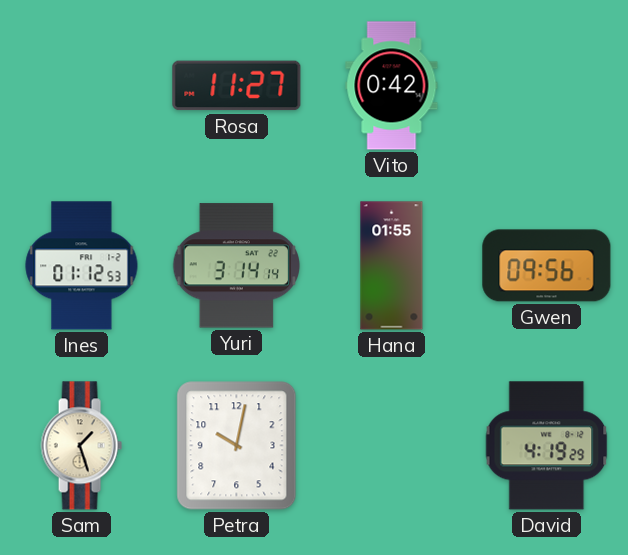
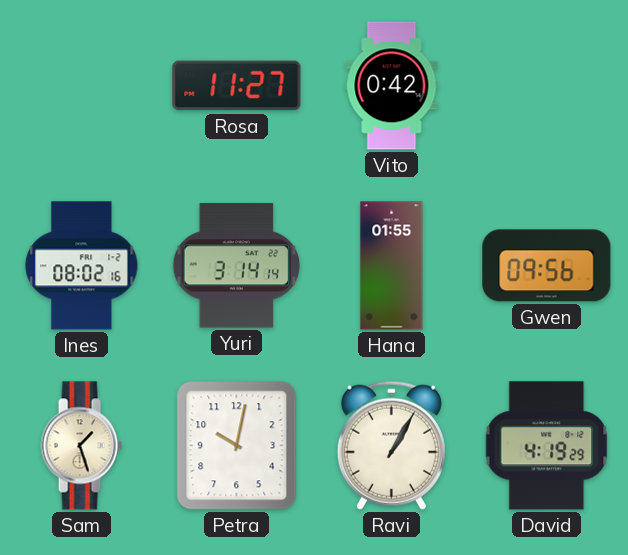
Ines: 01:12 -> 08:02
Ravi: none -> 1:05
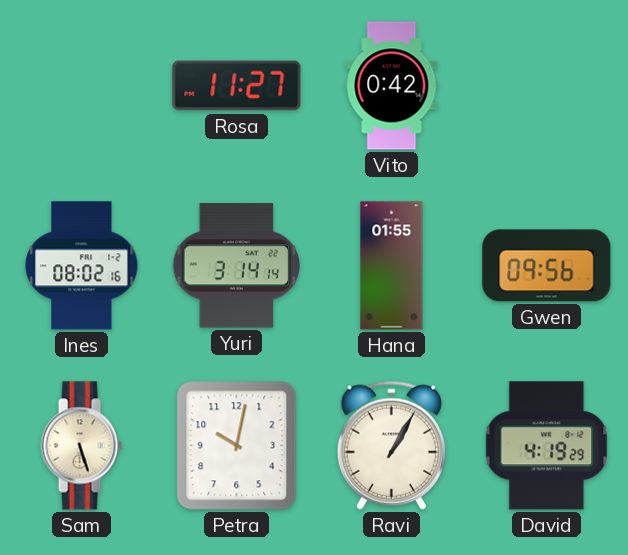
Sam: 1:27 -> 5:27
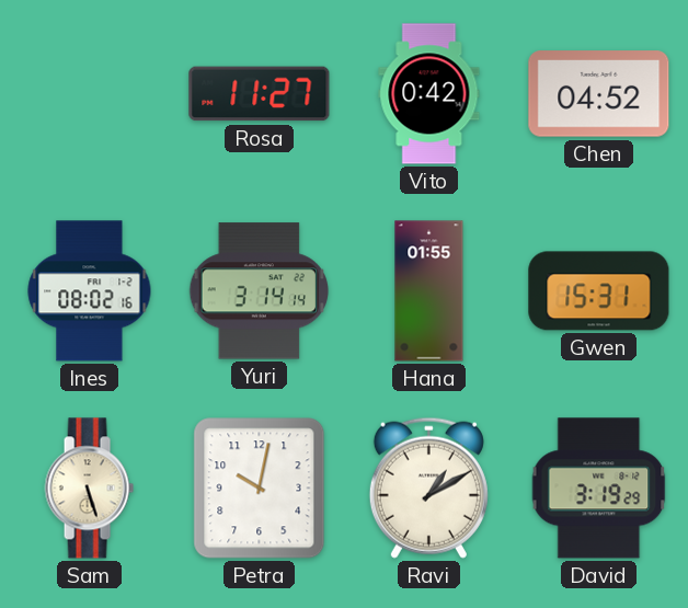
Chen: none -> 04:52
Gwen: 09:56 -> 15:31
Ravi: 1:05 -> 1:10
David: 4:19 -> 3:19
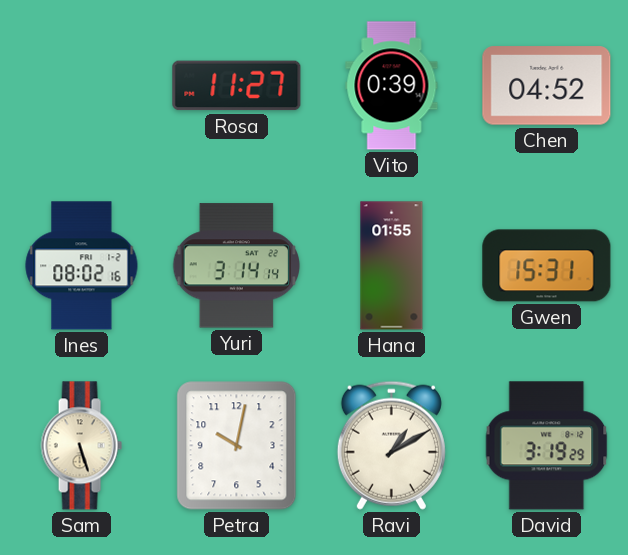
Vito: 0:42 -> 0:39
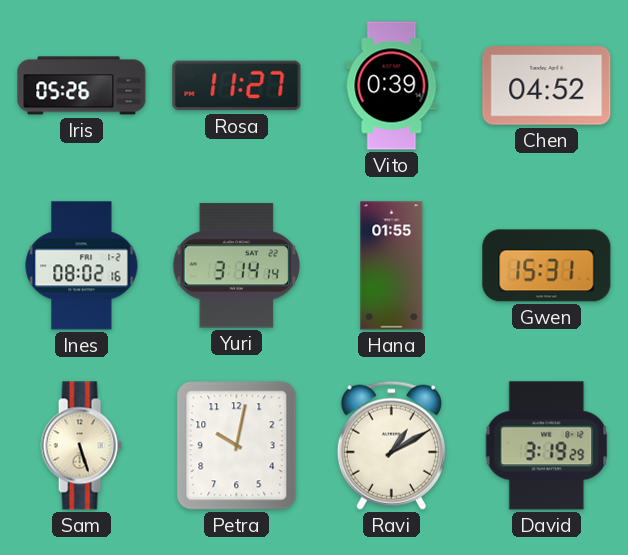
Iris: none -> 05:26
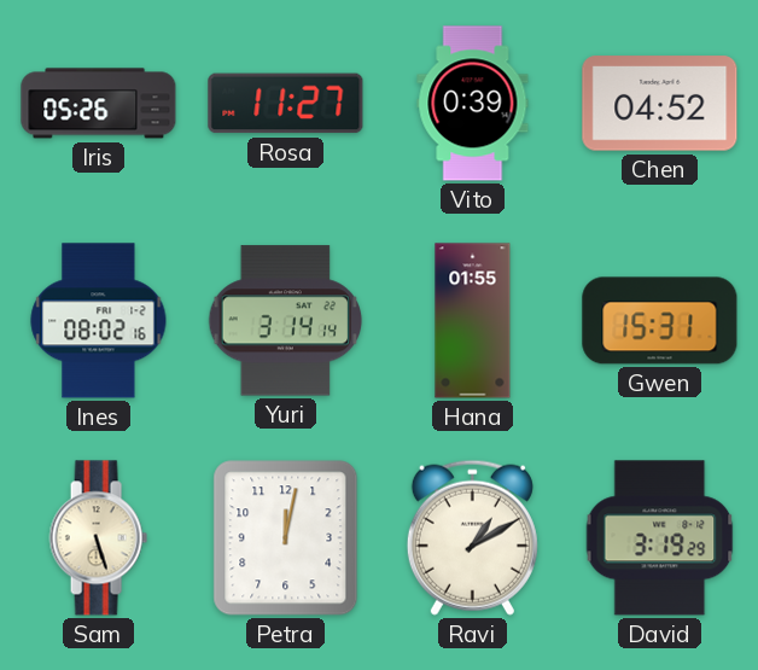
Petra: 10:02 -> 12:02
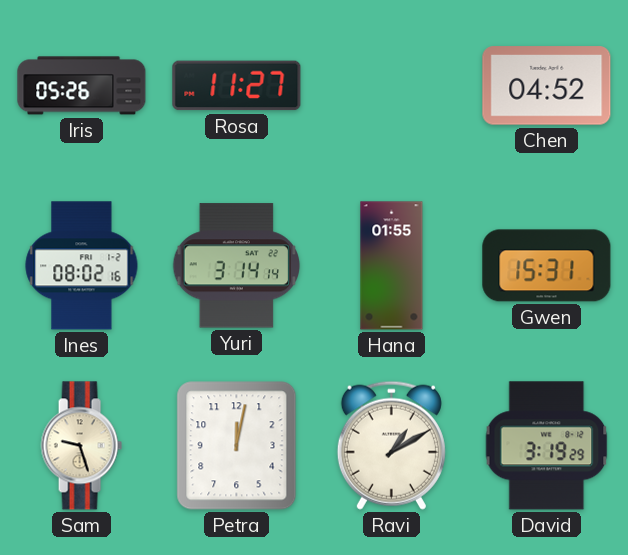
Vito: 0:39 -> none
Sam: 5:27 -> 9:27
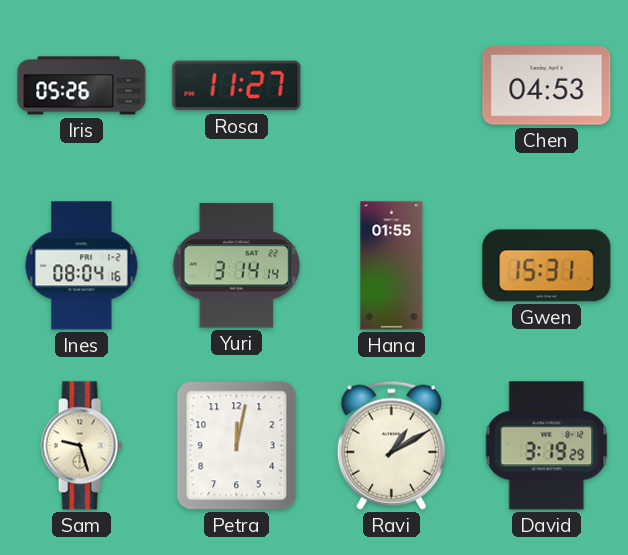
Chen: 04:52 -> 04:53
Ines: 08:02 -> 08:04
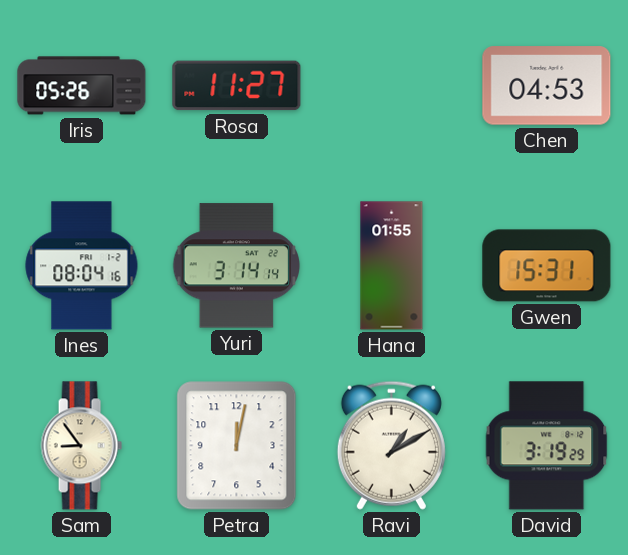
Sam: 9:27 -> 8:54
